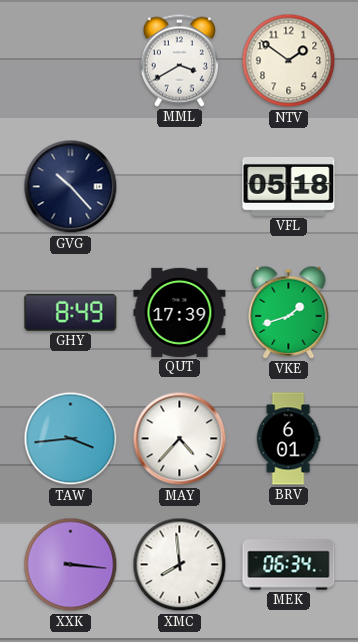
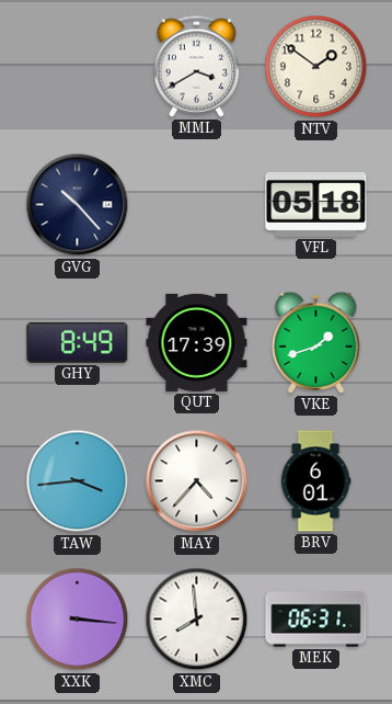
MEK: 06:34 -> 06:31
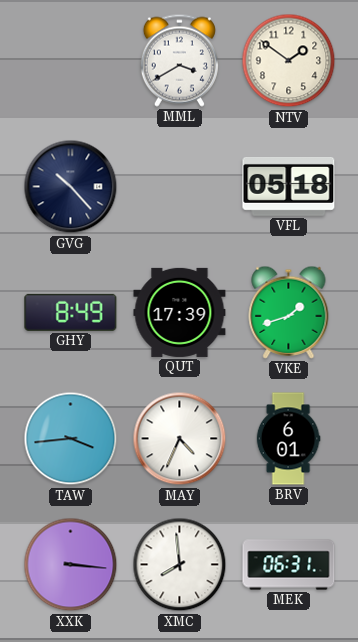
MAY: 4:37 -> 4:34
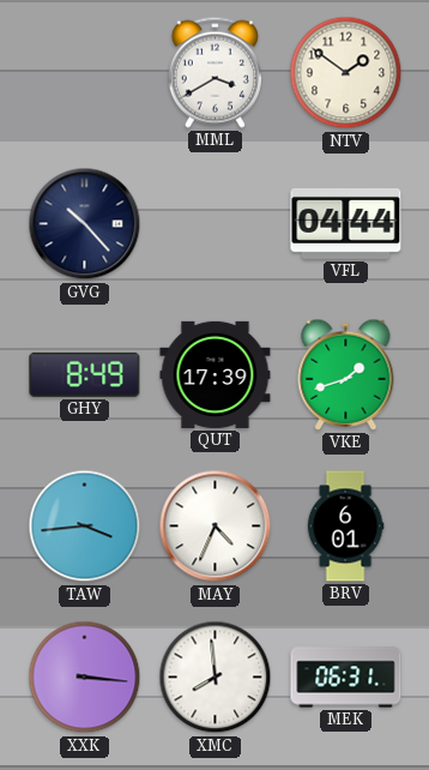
VFL: 05:18 -> 04:44
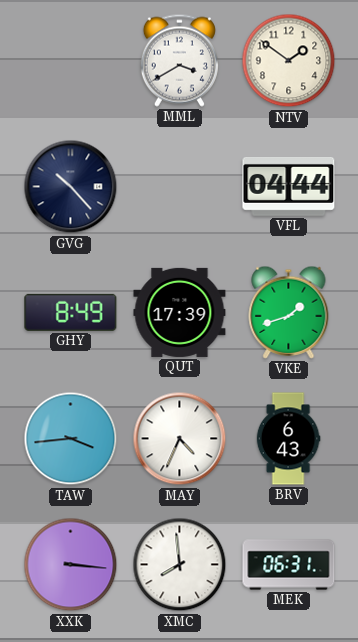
BRV: 6:01 -> 6:43
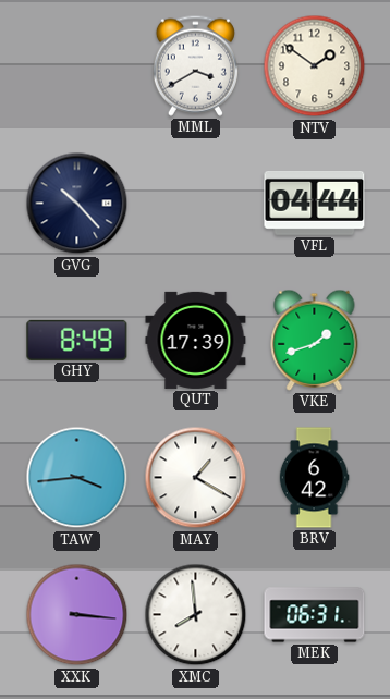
MAY: 4:34 -> 1:20
BRV: 6:43 -> 6:42
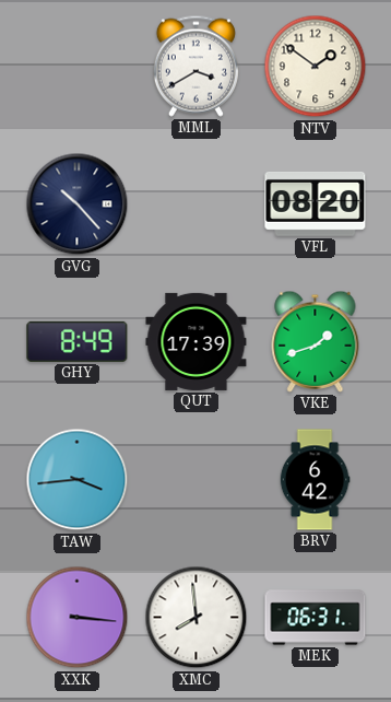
VFL: 04:44 -> 08:20
MAY: 1:20 -> none
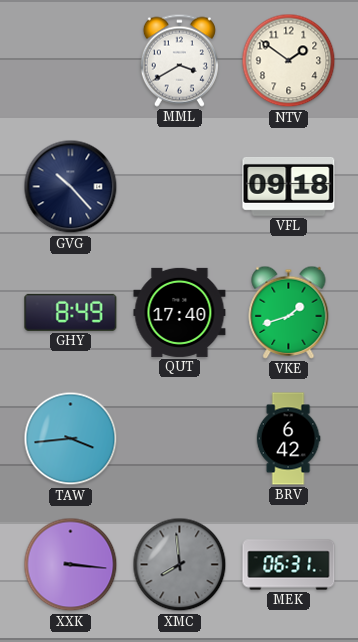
VFL: 08:20 -> 09:18
QUT: 17:39 -> 17:40
XMC dial: white -> grey
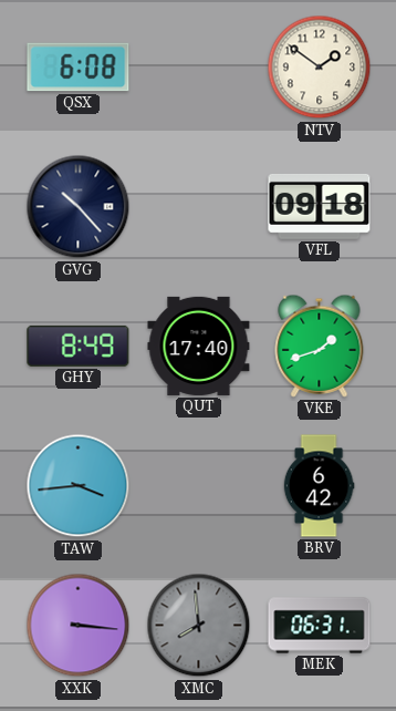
QSX: none -> 6:08
MML: 3:40 -> none
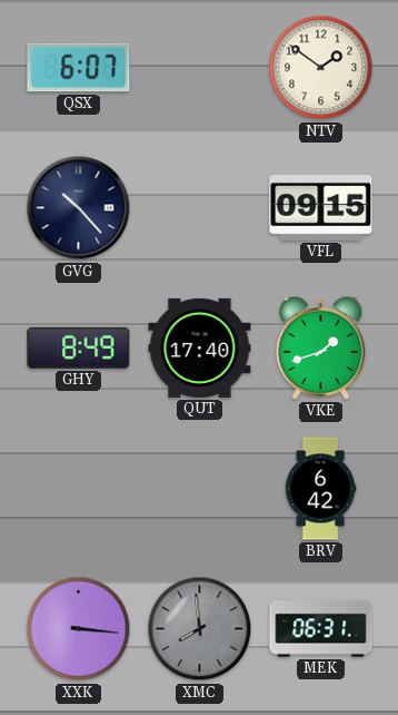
QSX: 6:08 -> 6:07
VFL: 09:18 -> 09:15
TAW: 3:44 -> none
